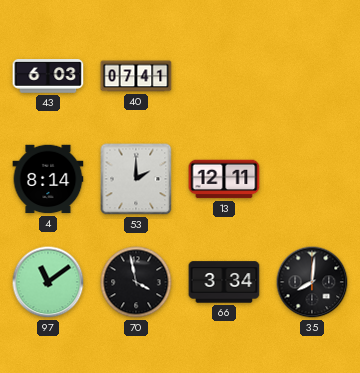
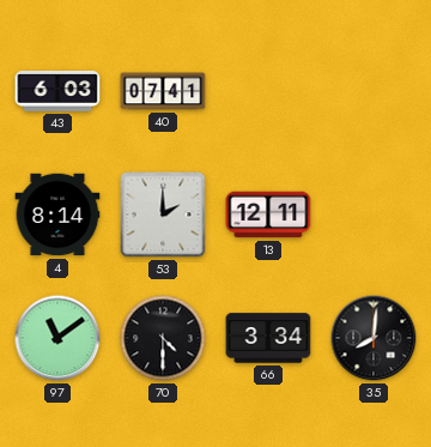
70: 3:58 -> 4:30
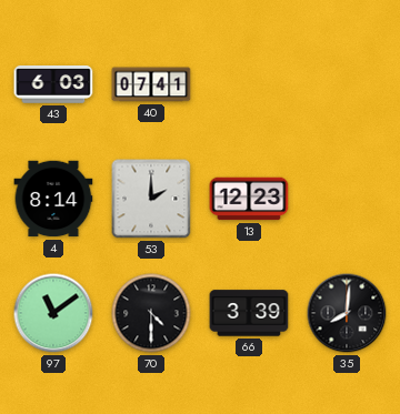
13: 12:11 -> 12:23
66: 3:34 -> 3:39
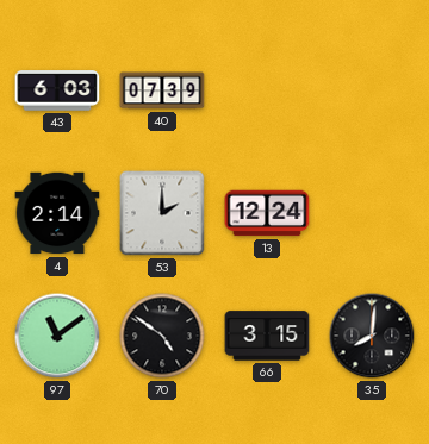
40: 07:41 -> 07:39
4: 8:14 -> 2:14
13: 12:23 -> 12:24
70: 4:30 -> 4:51
66: 3:39 -> 3:15
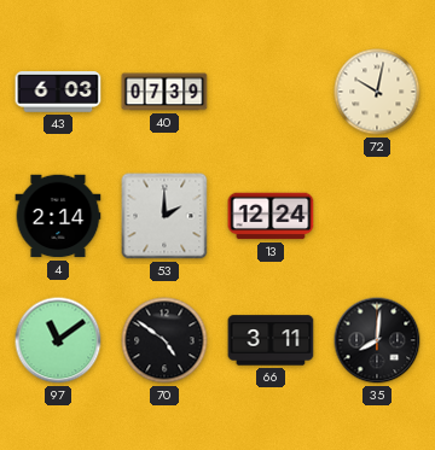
72: none -> 10:02
66: 3:15 -> 3:11
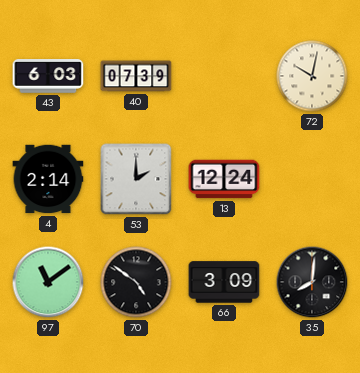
66: 3:11 -> 3:09
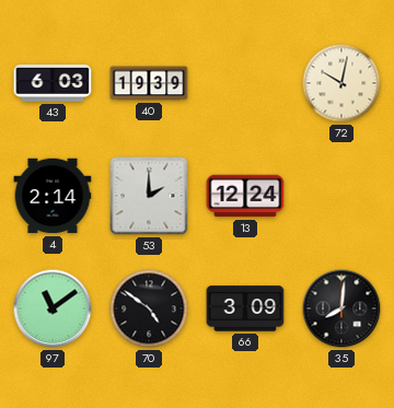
40: 07:39 -> 19:39
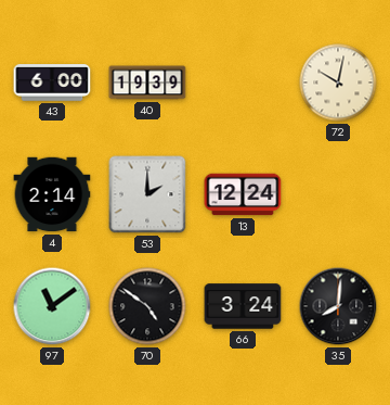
43: 6:03 -> 6:00
66: 3:09 -> 3:24
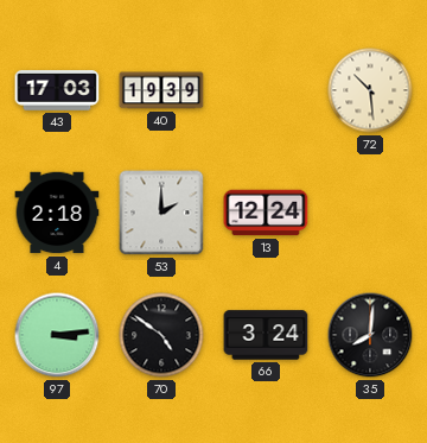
43: 6:00 -> 17:03
72: 10:02 -> 10:29
4: 2:14 -> 2:18
97: 11:09 -> 3:14
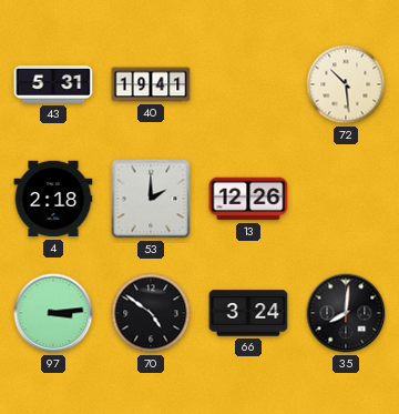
43: 17:03 -> 5:31
40: 19:39 -> 19:41
13: 12:24 -> 12:26
